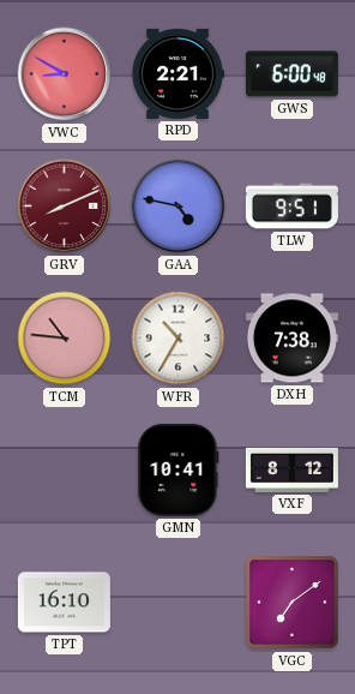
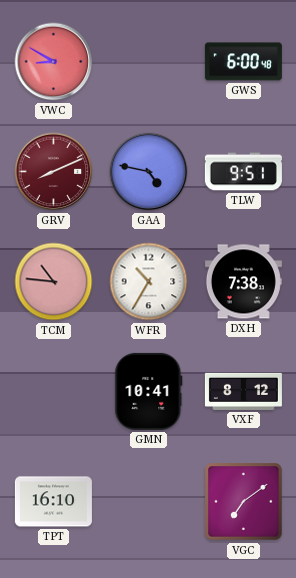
RPD: 2:21 -> none
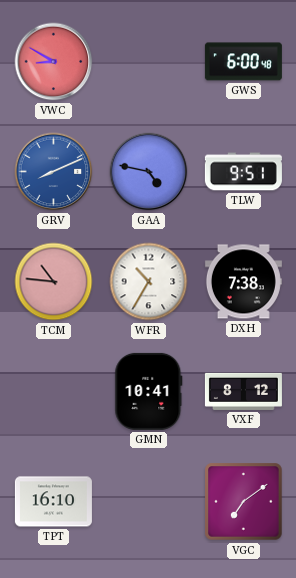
GRV dial: burgundy -> blue
